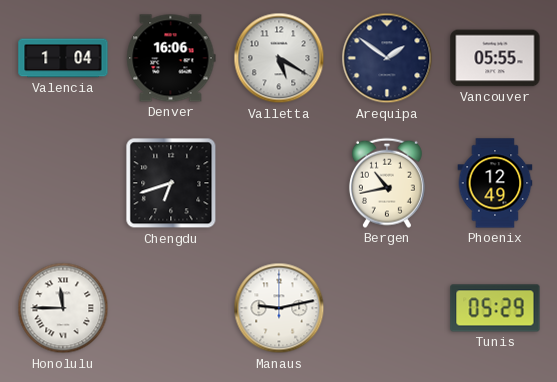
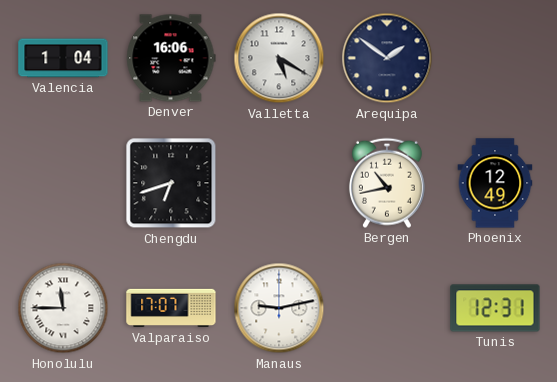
Vancouver: 05:55 -> none
Valparaiso: none -> 17:07
Tunis: 05:29 -> 12:31
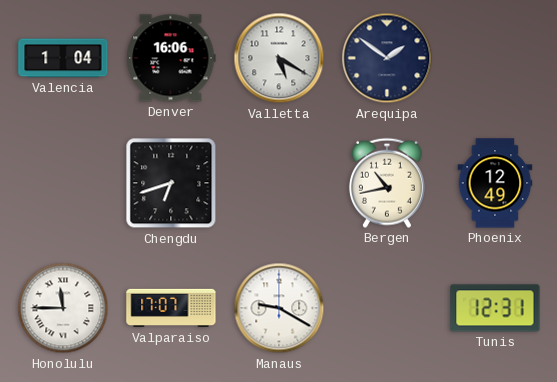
Manaus: 9:13 -> 9:20
